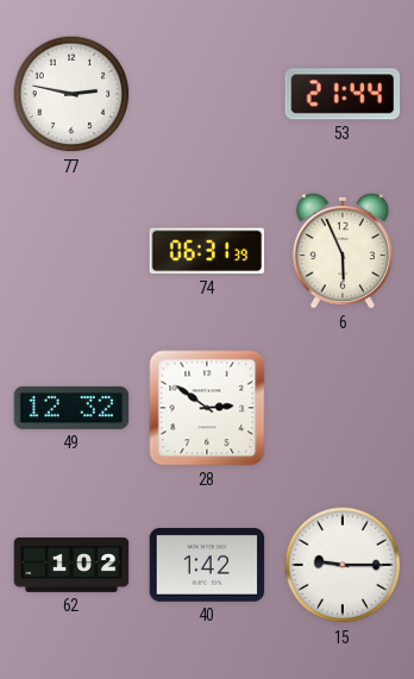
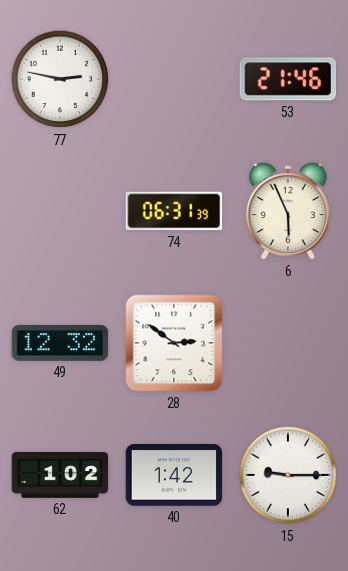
53: 21:44 -> 21:46
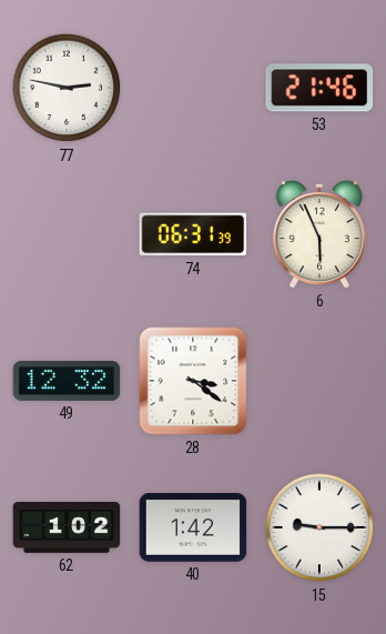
28: 2:51 -> 3:21
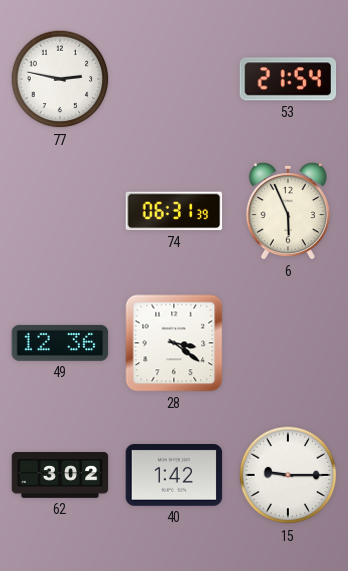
53: 21:46 -> 21:54
49: 12:32 -> 12:36
62: 1:02 -> 3:02
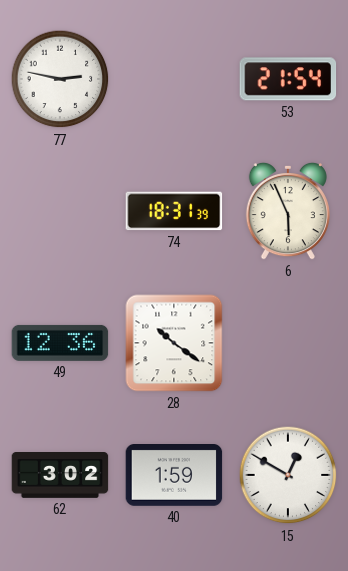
74: 06:31 -> 18:31
28: 3:21 -> 10:21
40: 1:42 -> 1:59
15: 9:15 -> 12:50
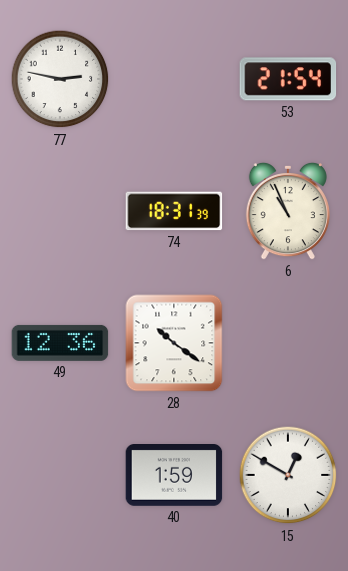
6: 5:56 -> 10:56
62: 3:02 -> none
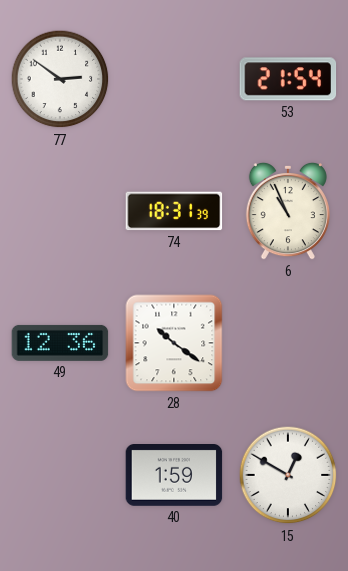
77: 2:47 -> 2:51
